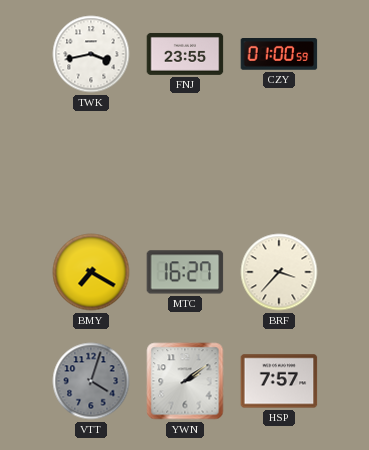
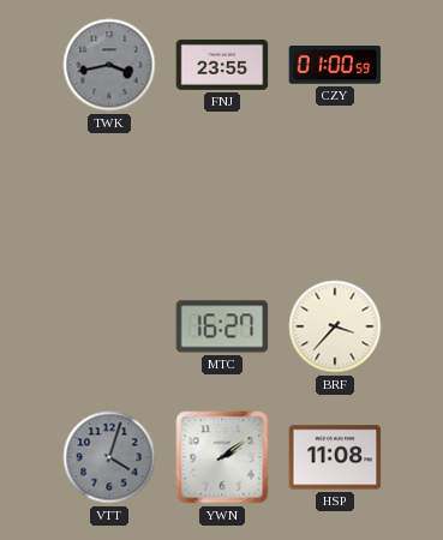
TWK dial: white -> grey
BMY: 7:20 -> none
HSP: 7:57 -> 11:08
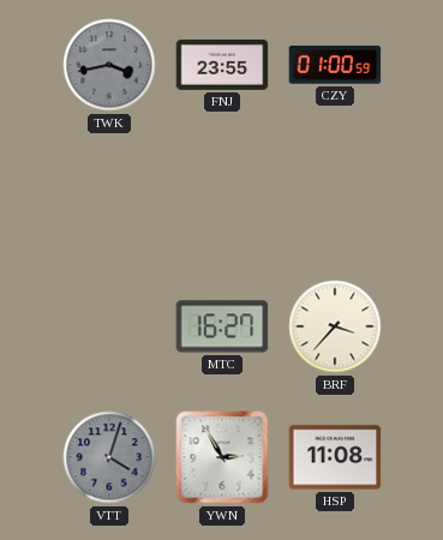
YWN: 2:09 -> 2:55
